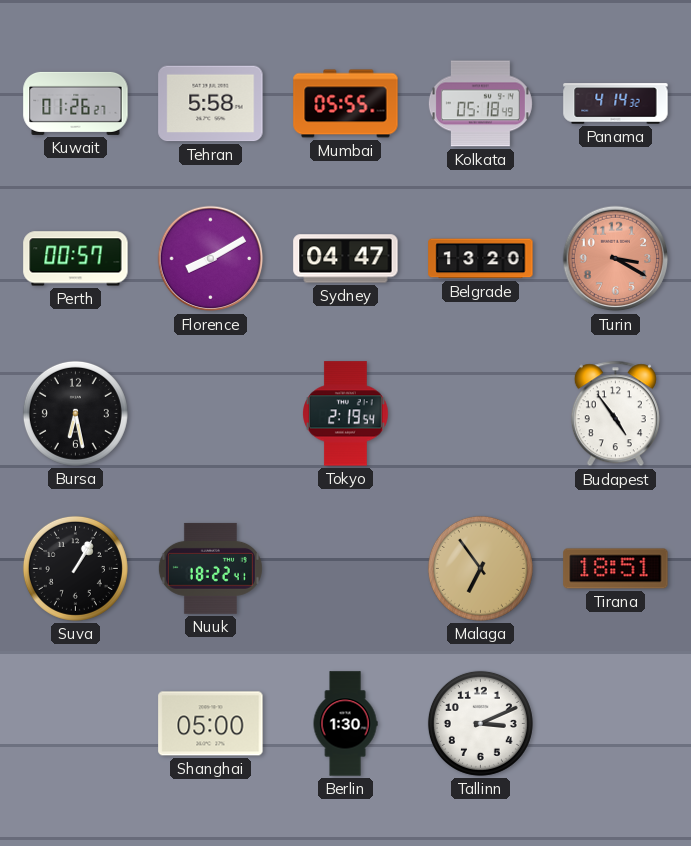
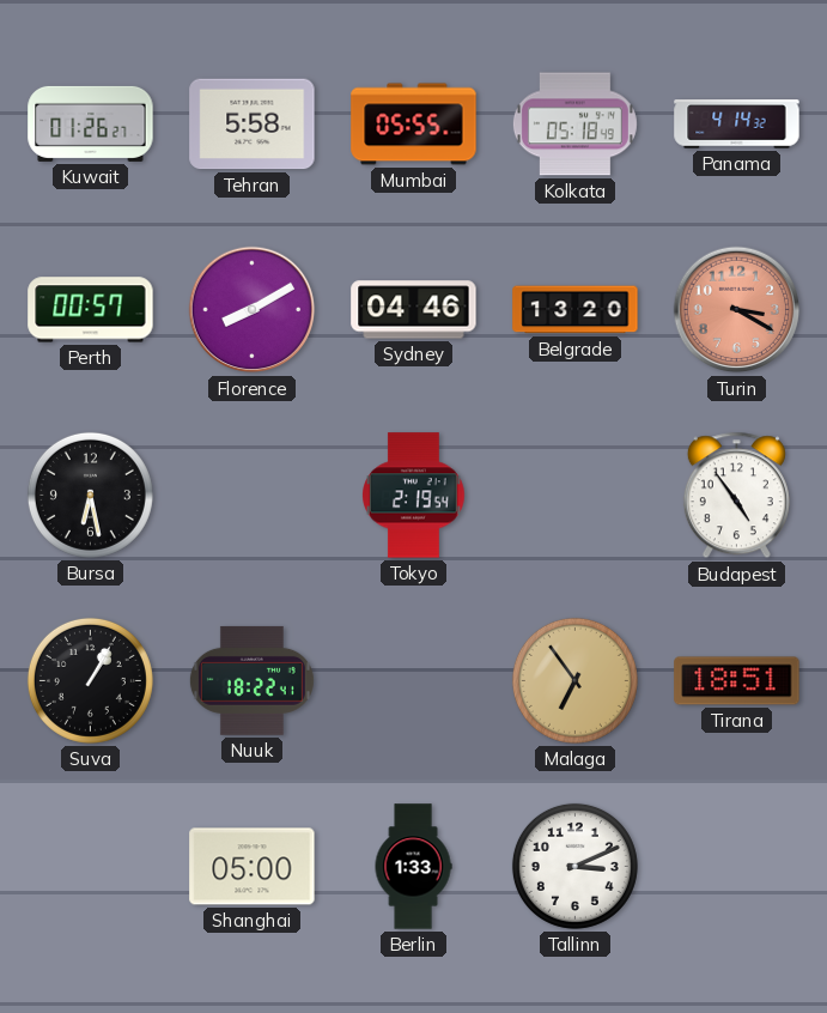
Sydney: 04:47 -> 04:46
Berlin: 1:30 -> 1:33
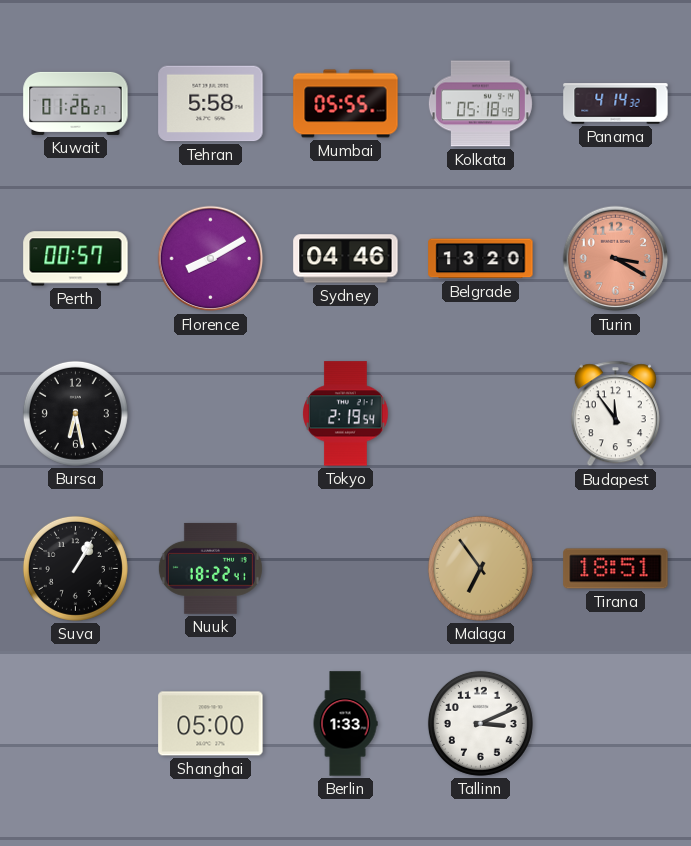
Budapest: 4:54 -> 11:54
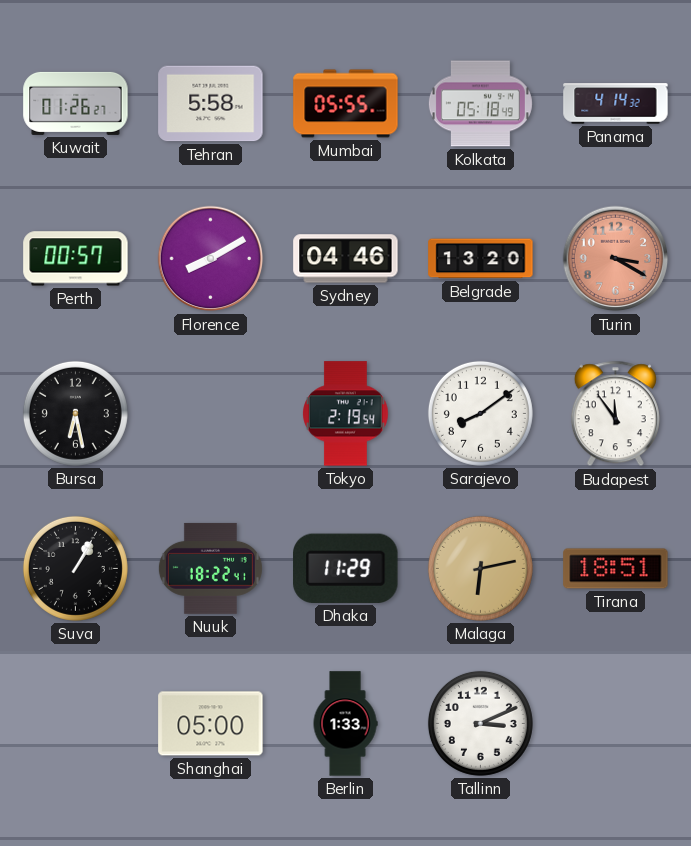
Sarajevo: none -> 8:09
Dhaka: none -> 11:29
Malaga: 6:54 -> 6:13
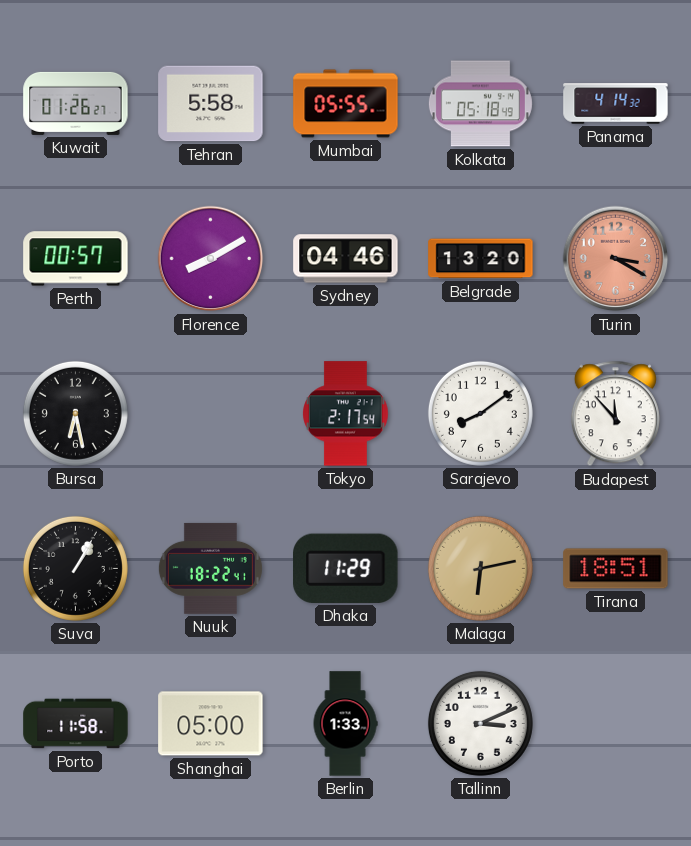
Tokyo: 2:19 -> 2:17
Budapest: 11:54 -> 11:53
Porto: none -> 11:58
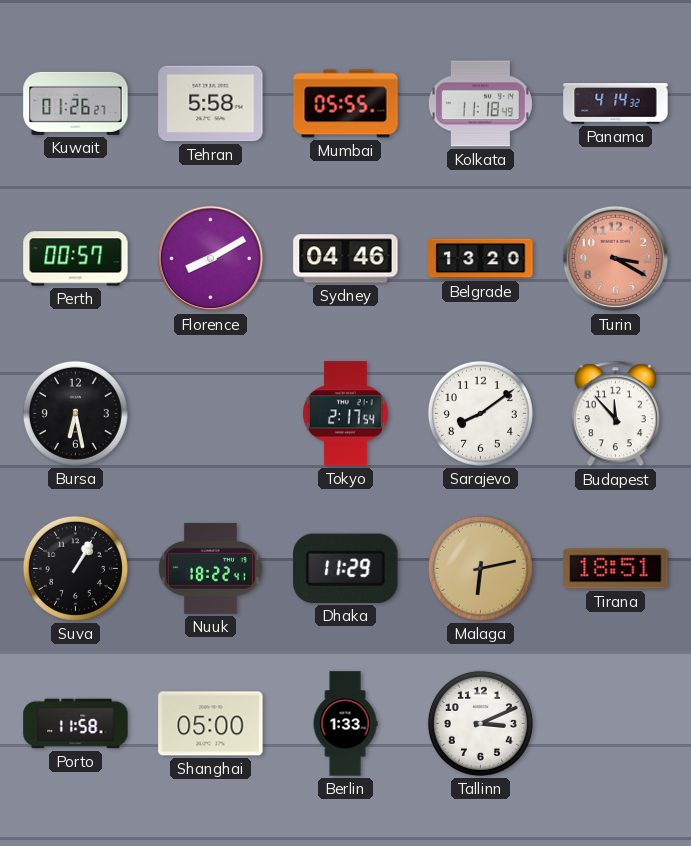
Kolkata: 05:18 -> 11:18
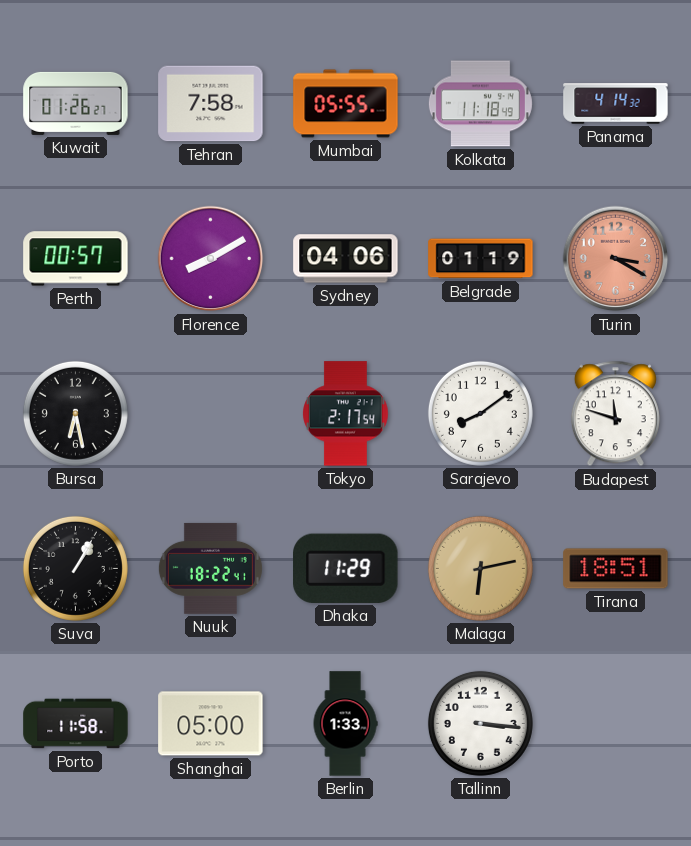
Tehran: 5:58 -> 7:58
Sydney: 04:46 -> 04:06
Belgrade: 13:20 -> 01:19
Budapest: 11:53 -> 11:48
Tallinn: 3:11 -> 3:16
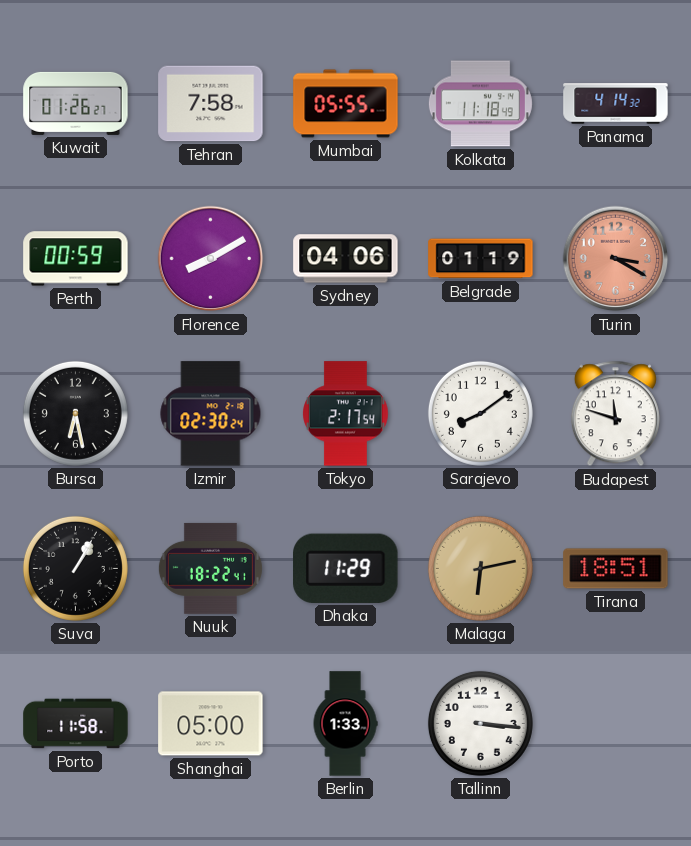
Perth: 00:57 -> 00:59
Izmir: none -> 02:30
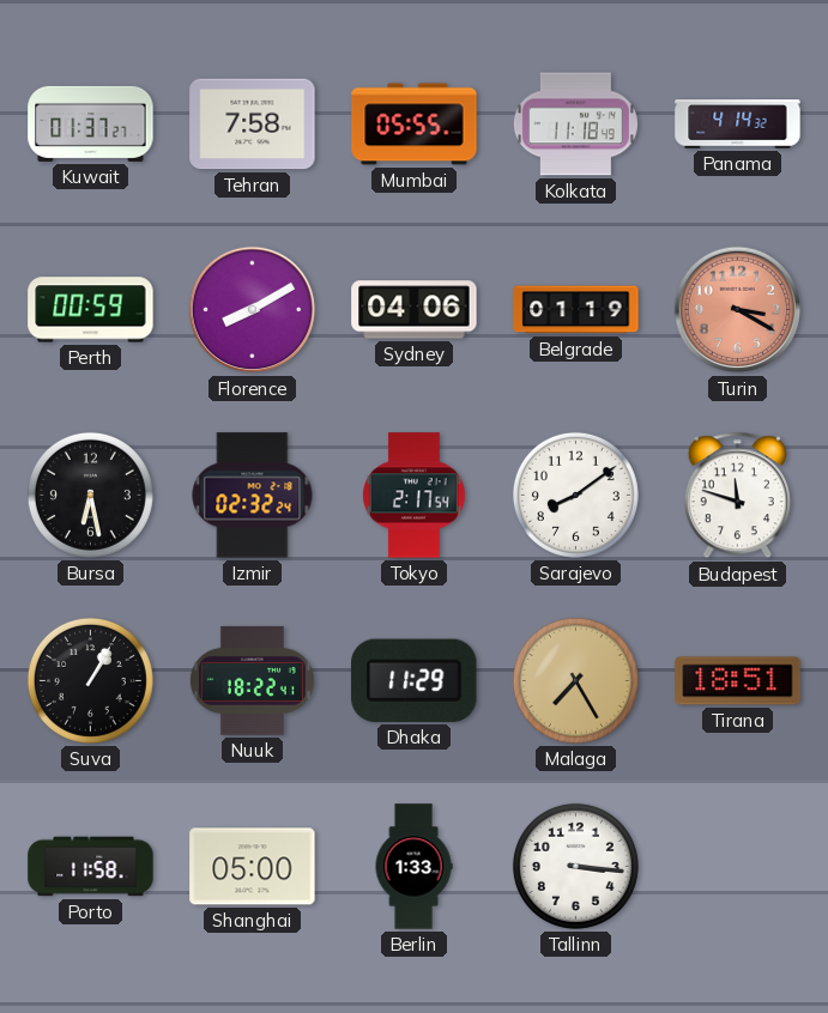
Kuwait: 01:26 -> 01:37
Izmir: 02:30 -> 02:32
Malaga: 6:13 -> 7:25
